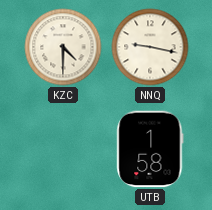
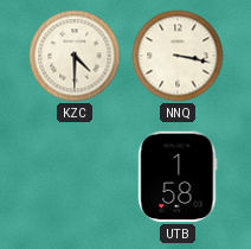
NNQ: 9:17 -> 3:17
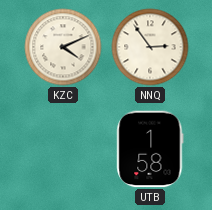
KZC: 4:30 -> 4:11
NNQ: 3:17 -> 2:54
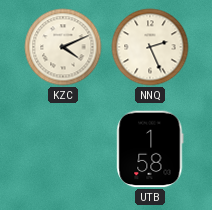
NNQ: 2:54 -> 2:26
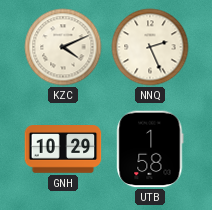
GNH: none -> 10:29
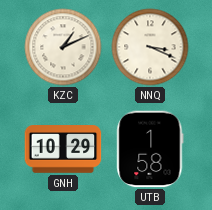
KZC: 4:11 -> 1:11
NNQ: 2:26 -> 3:19
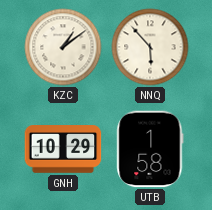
KZC: 1:11 -> 1:09
NNQ: 3:19 -> 5:53
